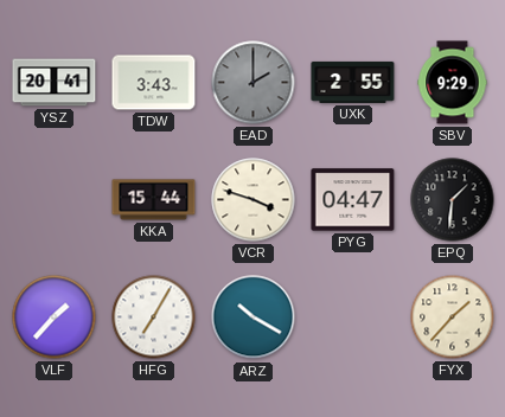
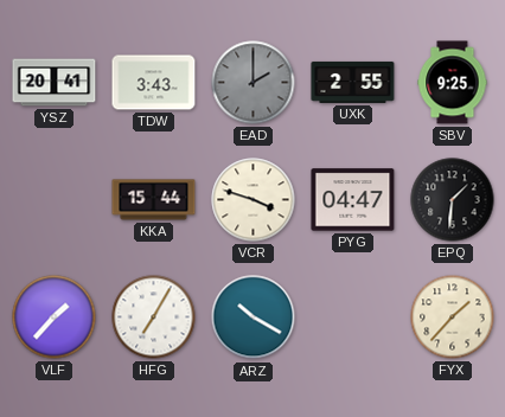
SBV: 9:29 -> 9:25
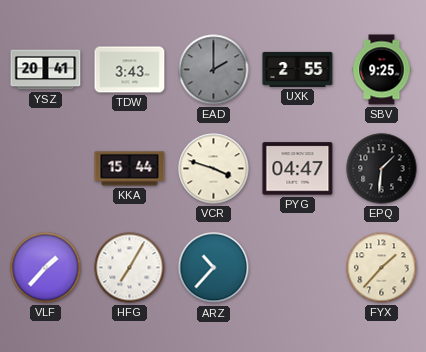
ARZ: 10:20 -> 10:37
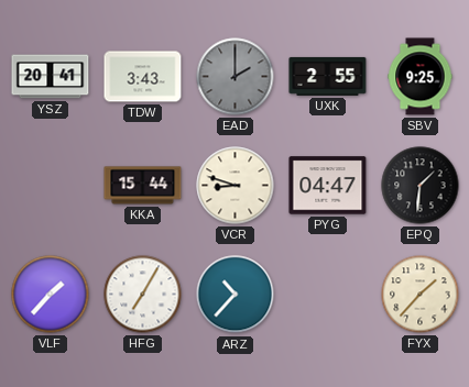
VCR: 3:48 -> 8:48
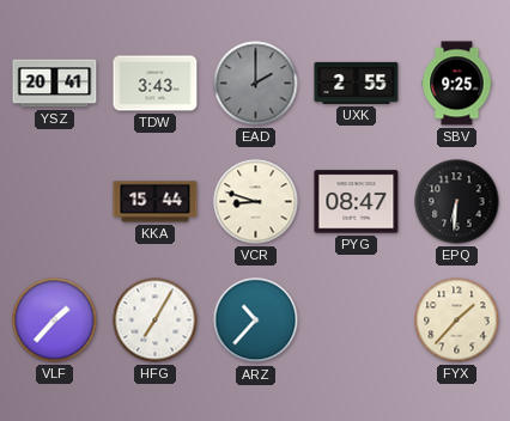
PYG: 04:47 -> 08:47
EPQ: 1:31 -> 6:31
